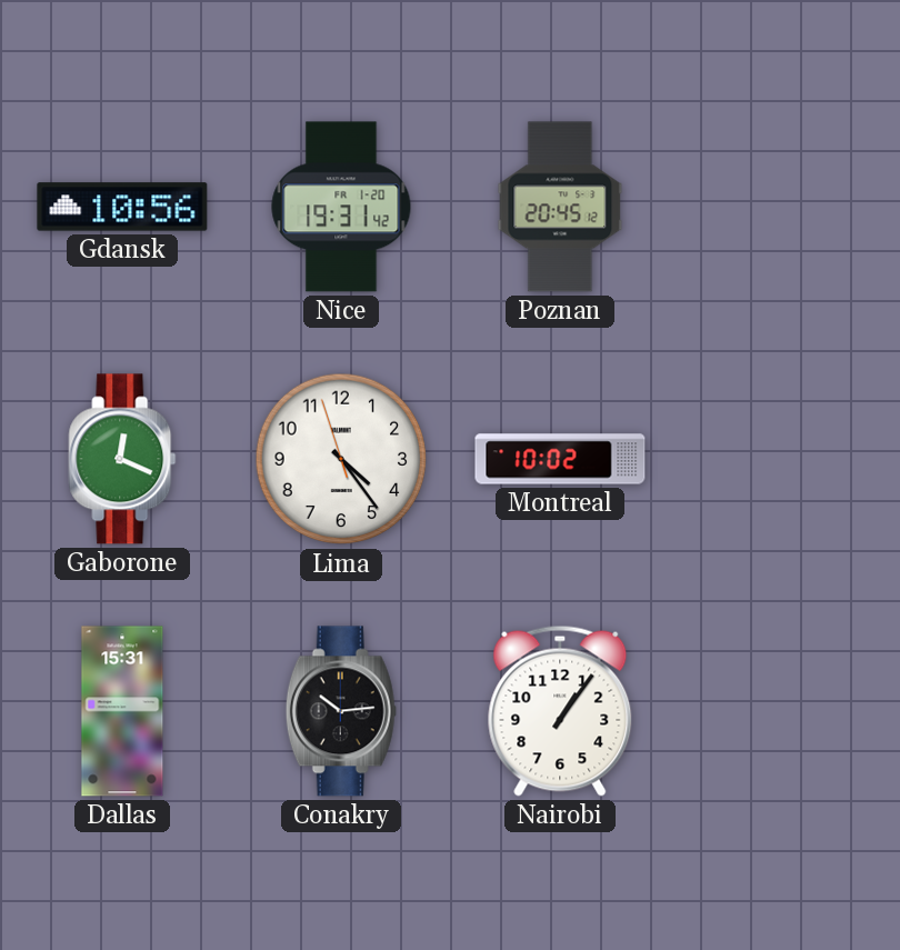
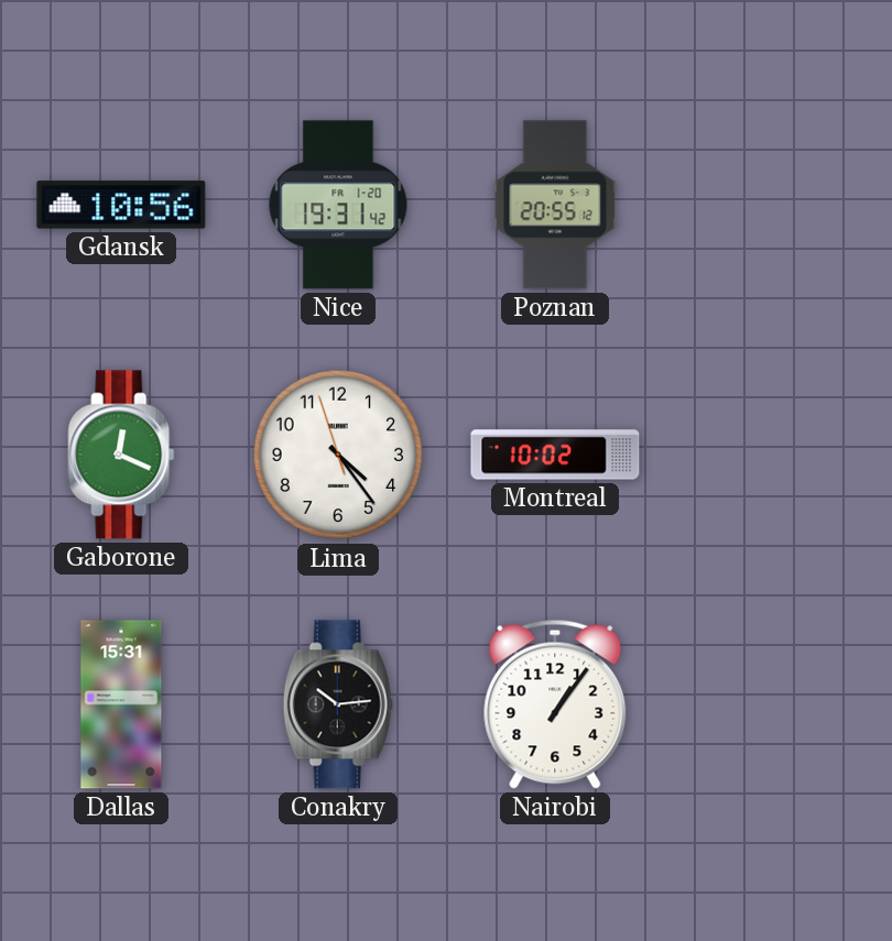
Poznan: 20:45 -> 20:55
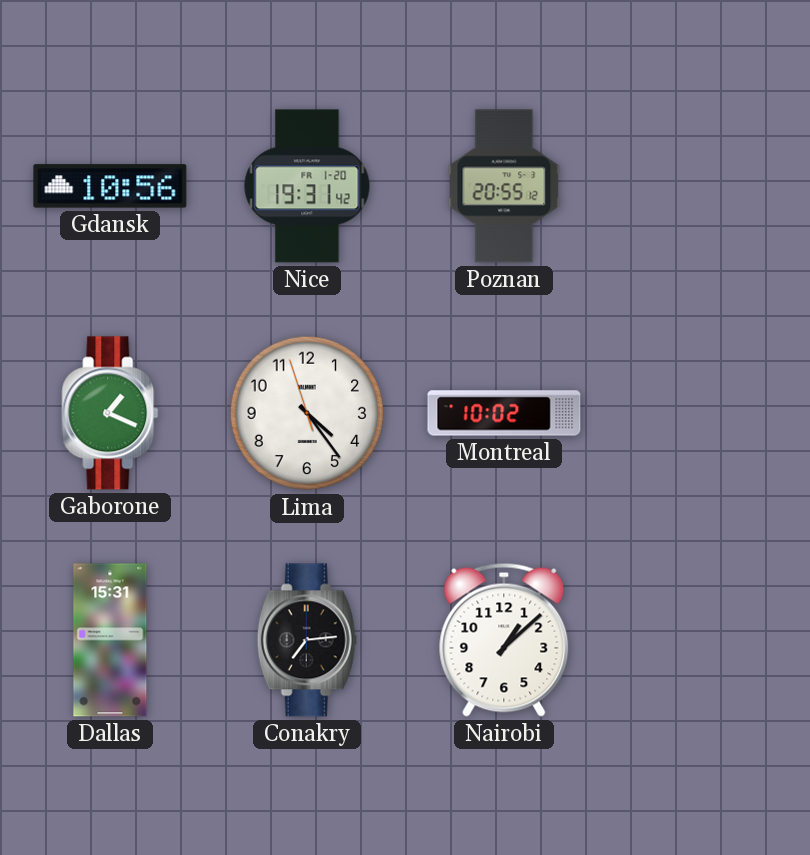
Gaborone: 12:19 -> 1:19
Conakry: 10:14 -> 7:14
Nairobi: 1:06 -> 1:08
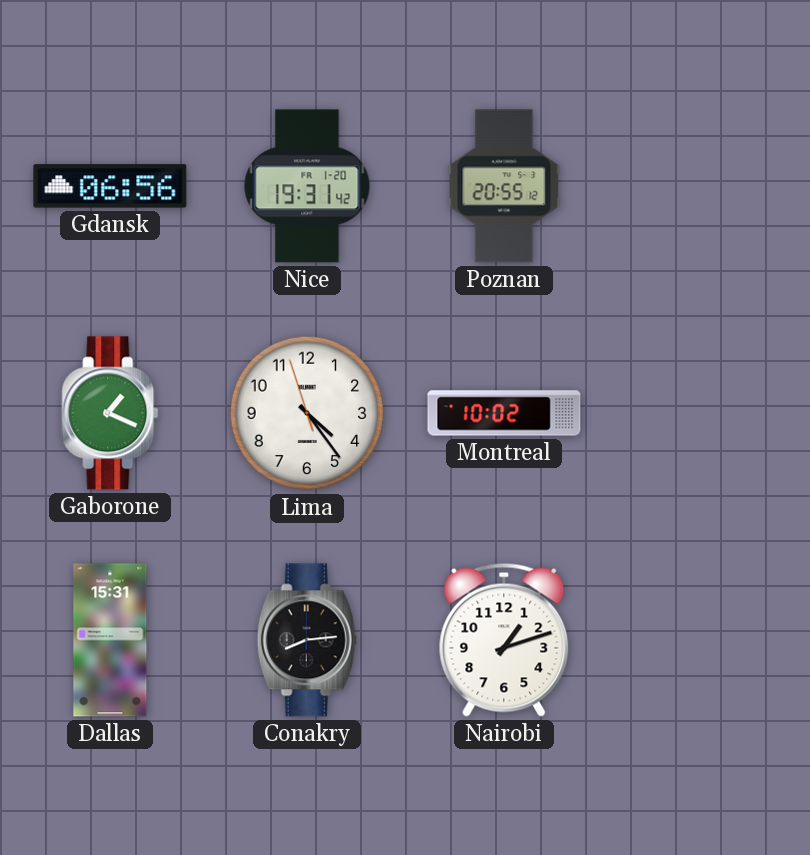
Gdansk: 10:56 -> 06:56
Conakry: 7:14 -> 8:14
Nairobi: 1:08 -> 1:12
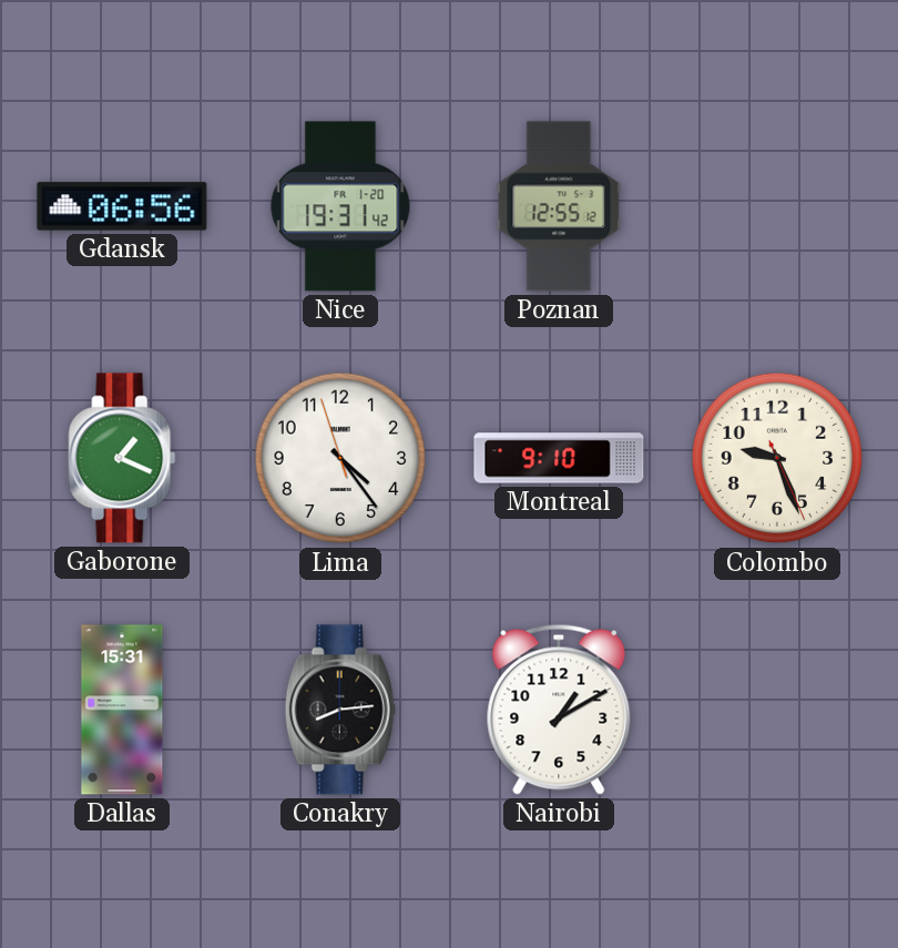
Poznan: 20:55 -> 12:55
Montreal: 10:02 -> 9:10
Colombo: none -> 9:26
Nairobi: 1:12 -> 1:10
